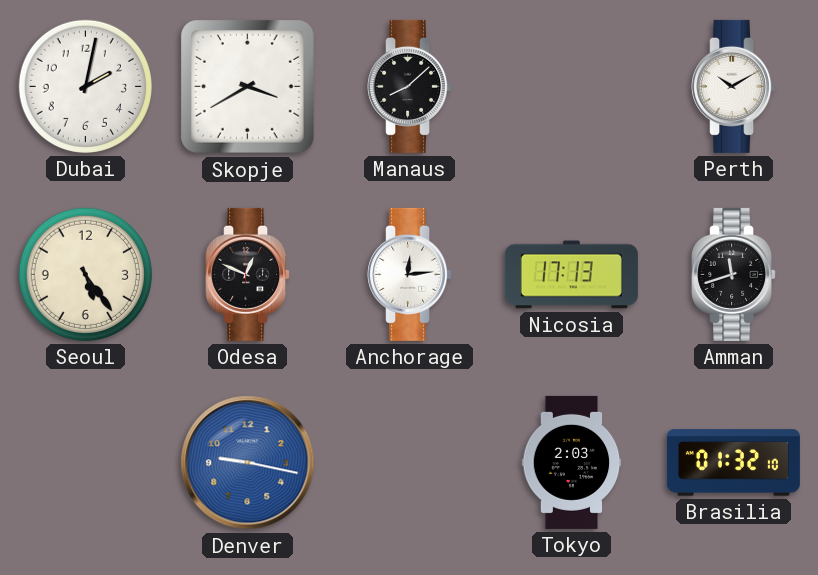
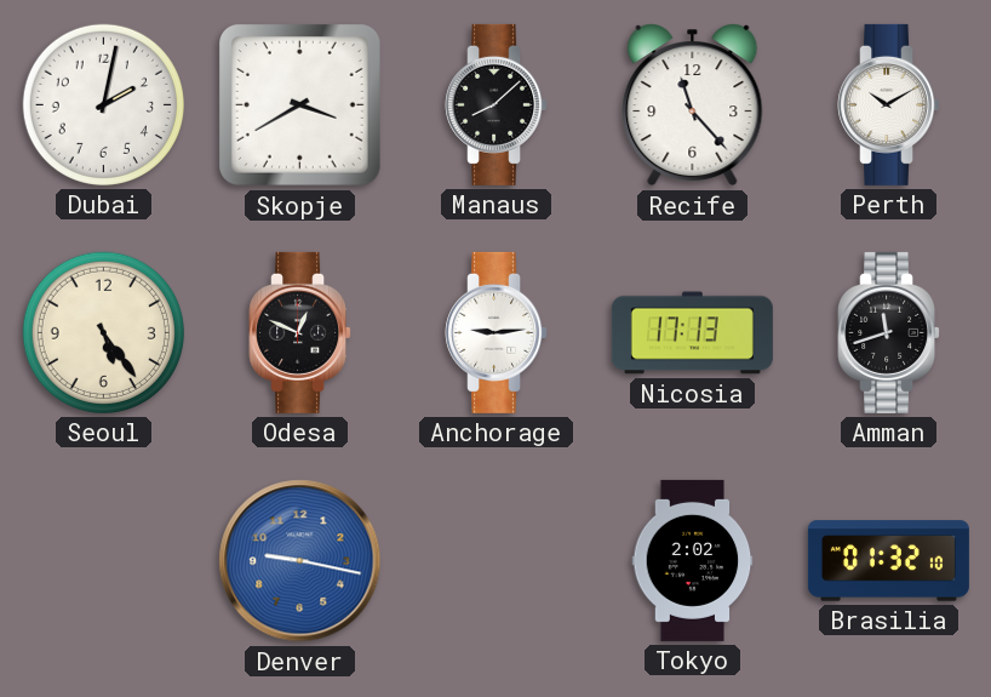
Recife: none -> 11:23
Anchorage: 12:14 -> 9:14
Tokyo: 2:03 -> 2:02
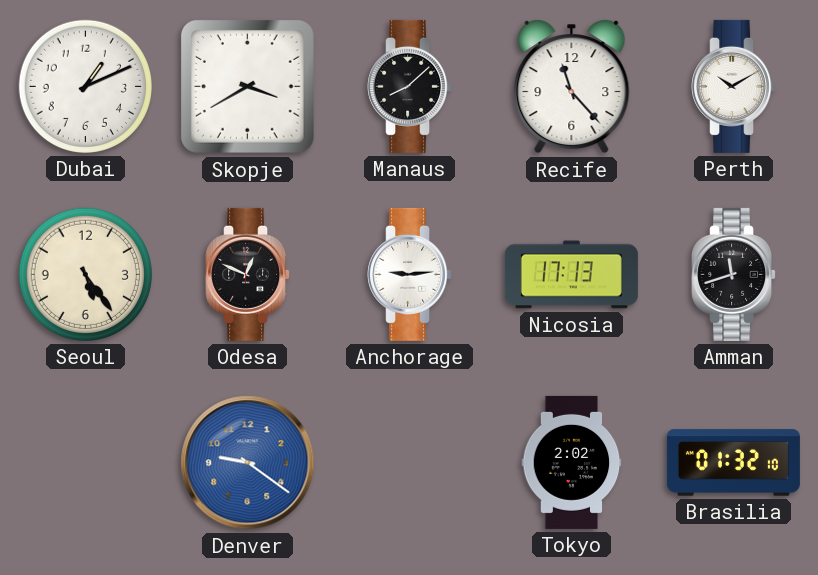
Dubai: 2:02 -> 1:11
Denver: 9:17 -> 9:21
